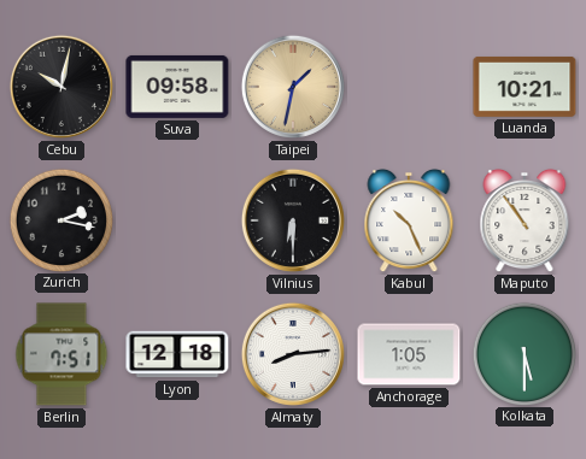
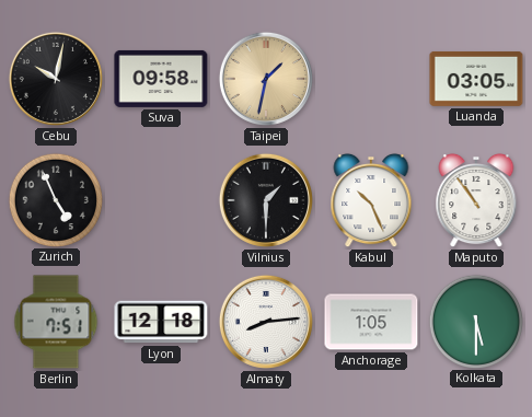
Luanda: 10:21 -> 03:05
Zurich: 2:17 -> 4:56
Vilnius: 6:30 -> 1:30
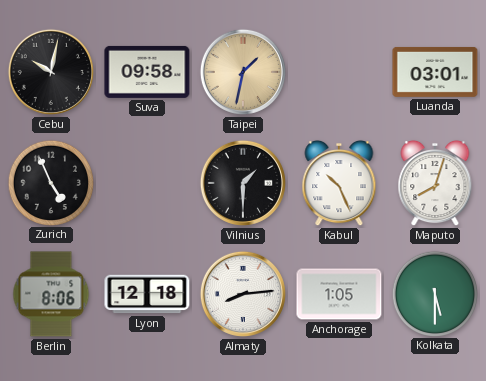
Luanda: 03:05 -> 03:01
Maputo: 10:54 -> 8:03
Berlin: 7:51 -> 8:06
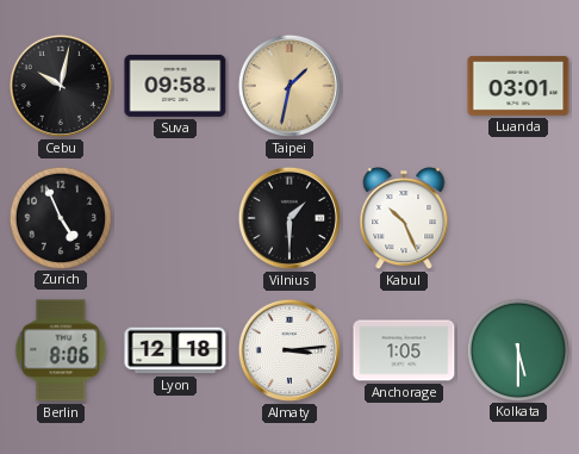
Maputo: 8:03 -> none
Almaty: 8:14 -> 3:14
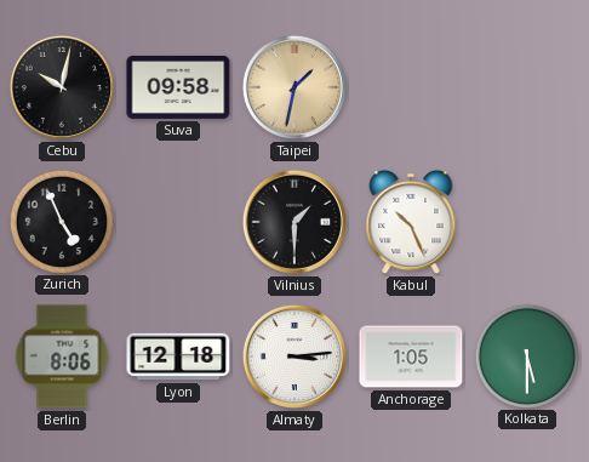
Luanda: 03:01 -> none
